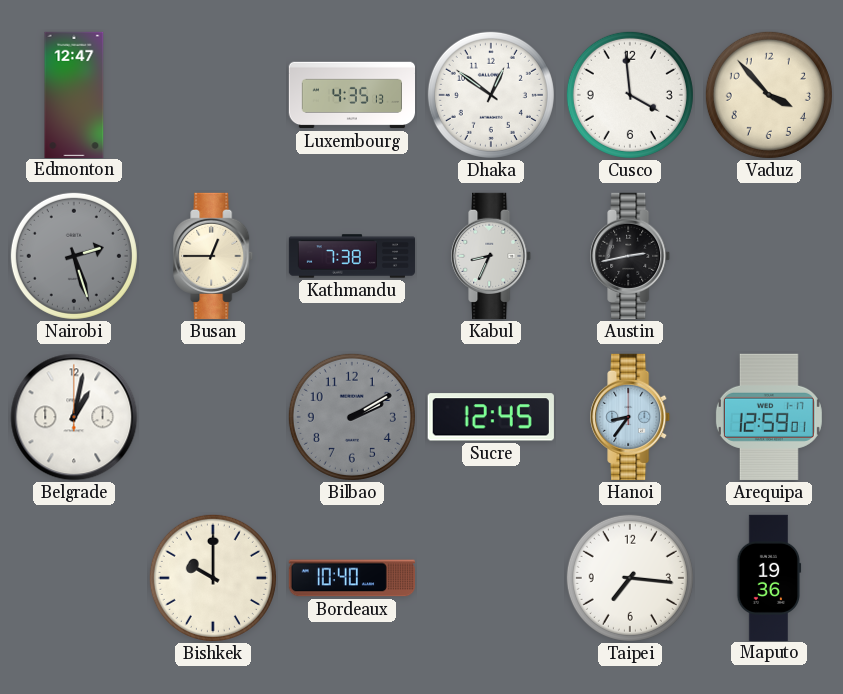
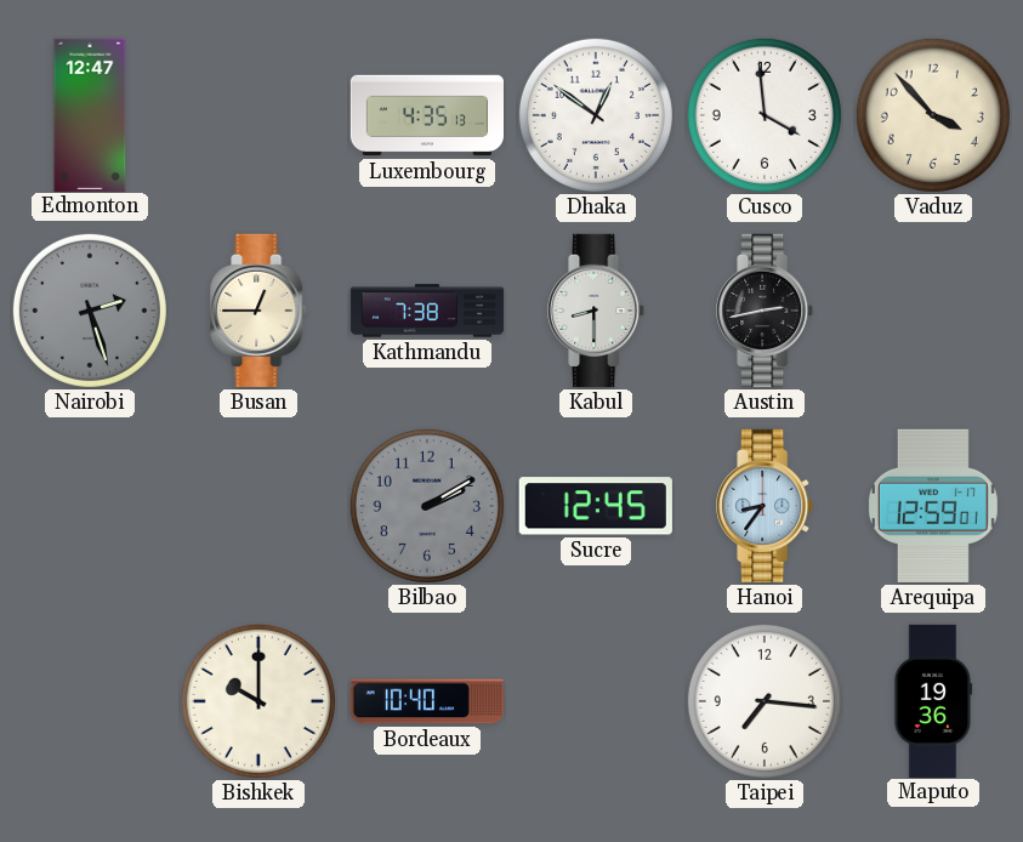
Kabul: 8:34 -> 8:30
Belgrade: 1:02 -> none
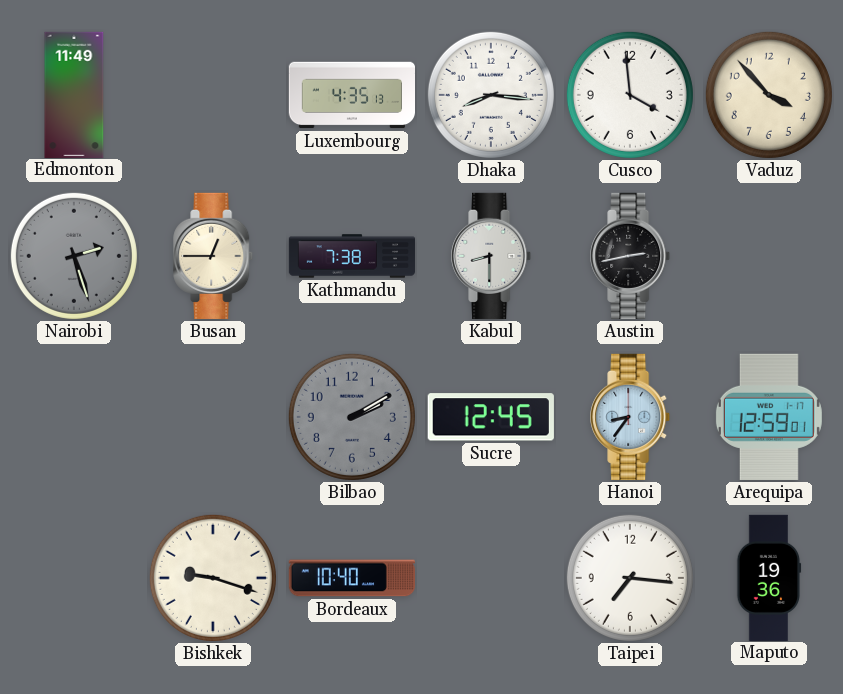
Edmonton: 12:47 -> 11:49
Dhaka: 12:51 -> 8:16
Bishkek: 10:00 -> 9:18
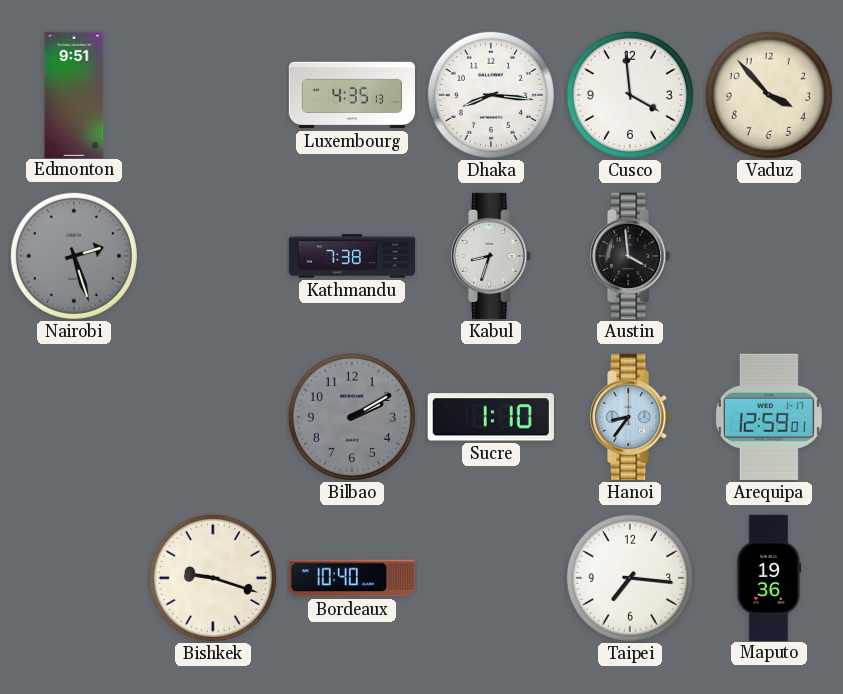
Edmonton: 11:49 -> 9:51
Busan: 12:45 -> none
Kabul: 8:30 -> 8:33
Austin: 2:43 -> 3:59
Sucre: 12:45 -> 1:10
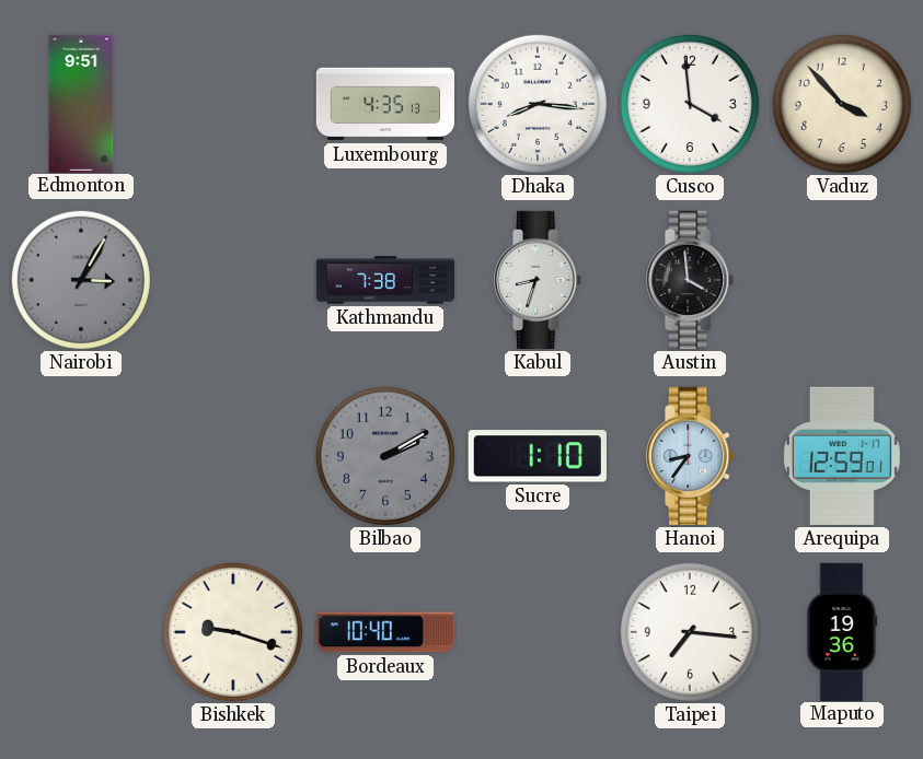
Nairobi: 2:27 -> 3:05
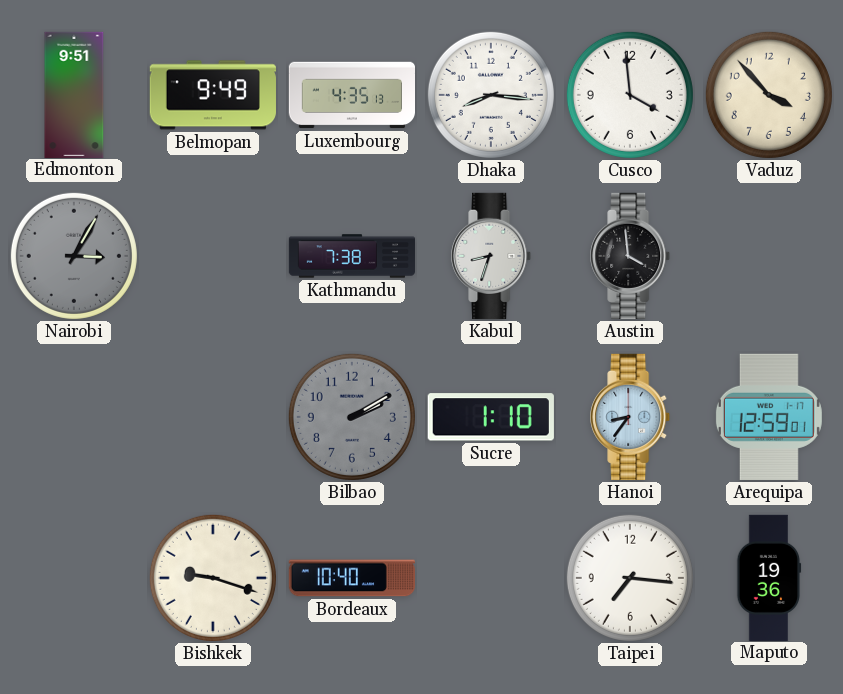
Belmopan: none -> 9:49
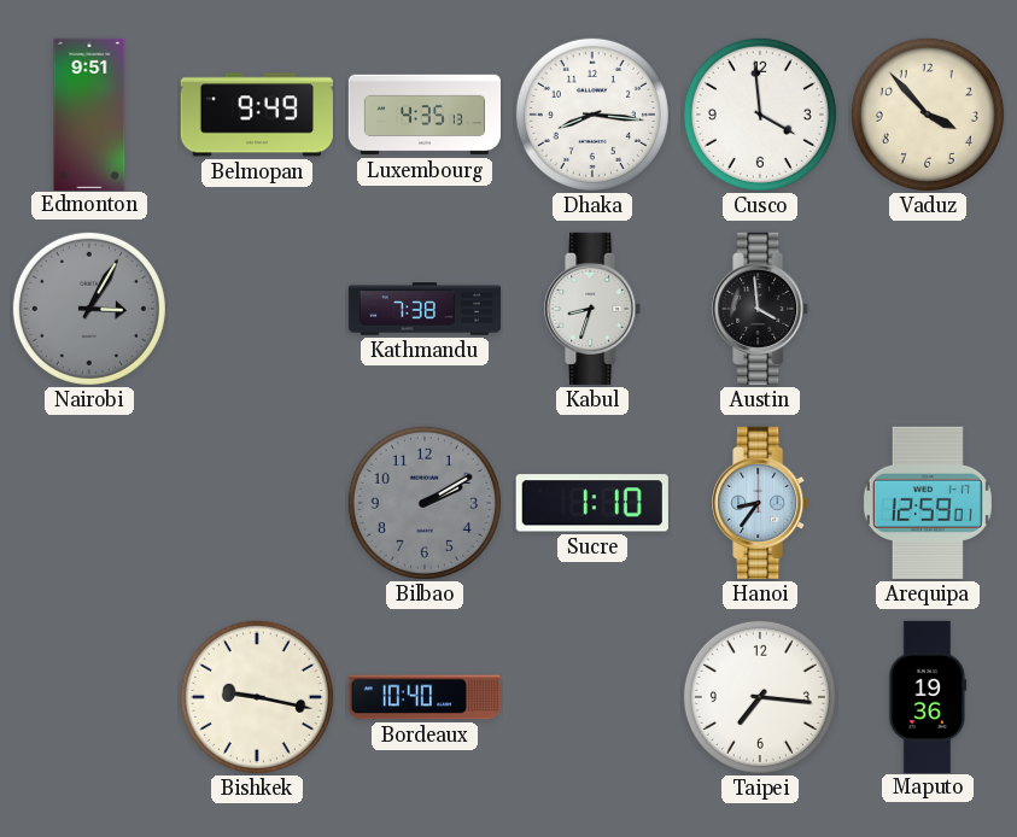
Bishkek: 9:18 -> 9:17
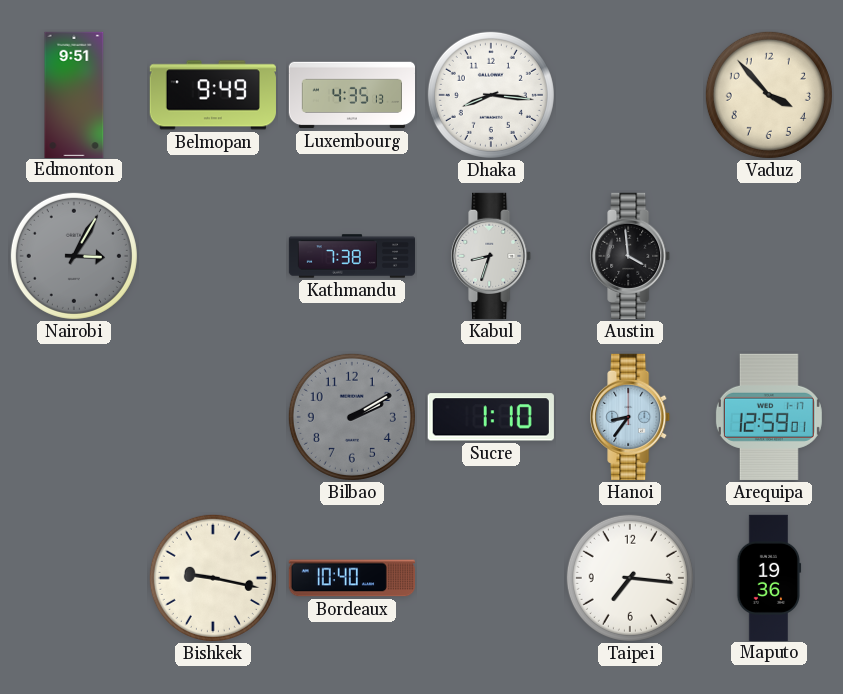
Cusco: 3:59 -> none
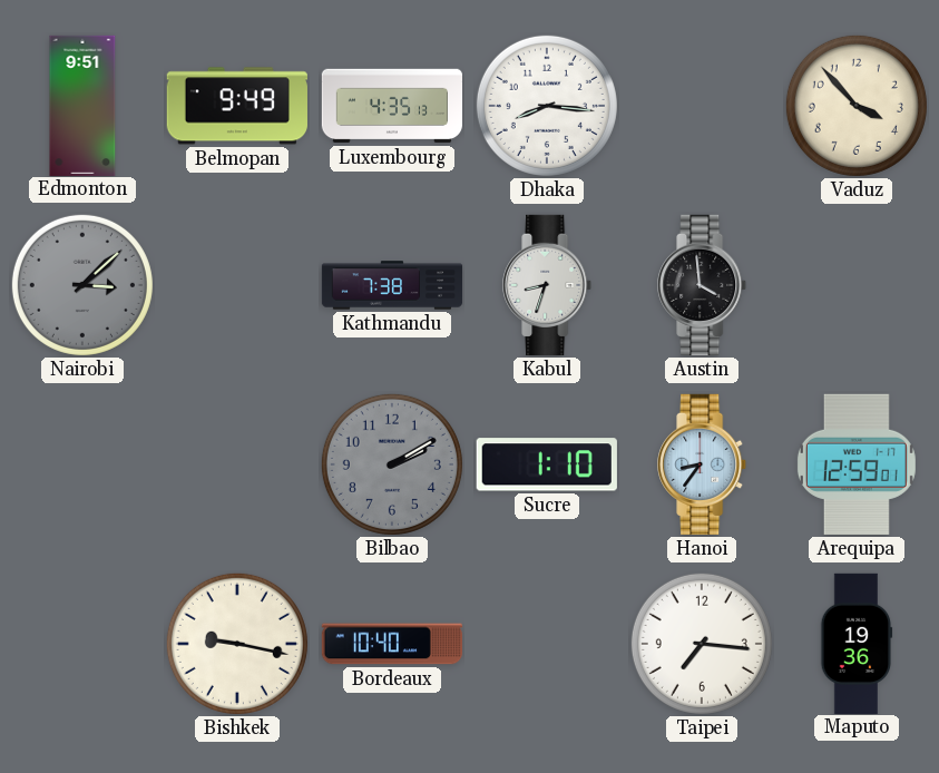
Nairobi: 3:05 -> 3:08
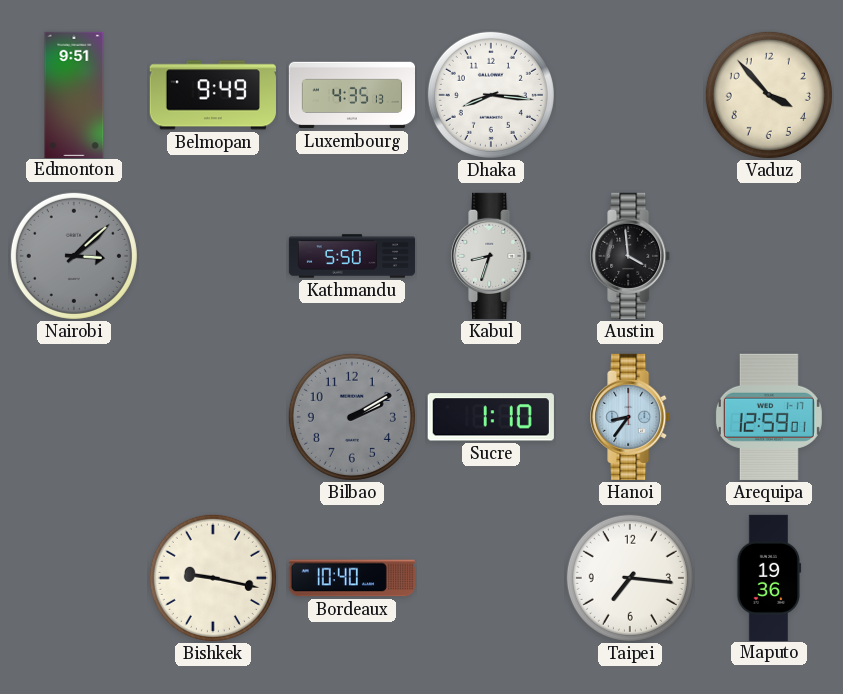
Kathmandu: 7:38 -> 5:50
